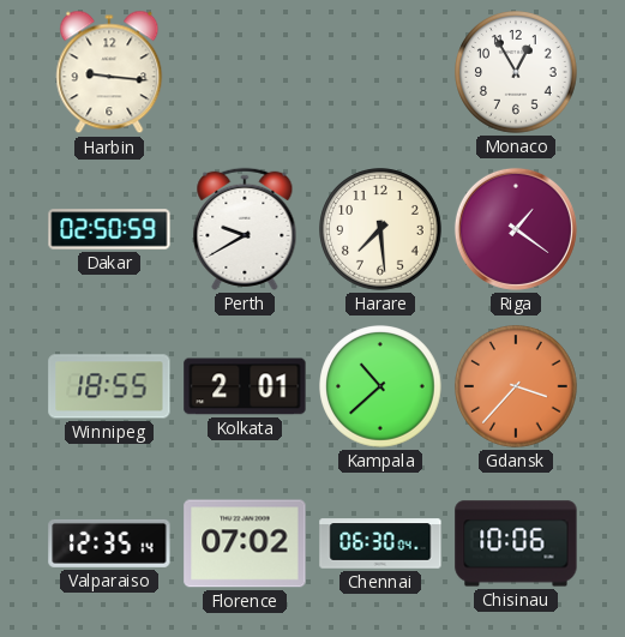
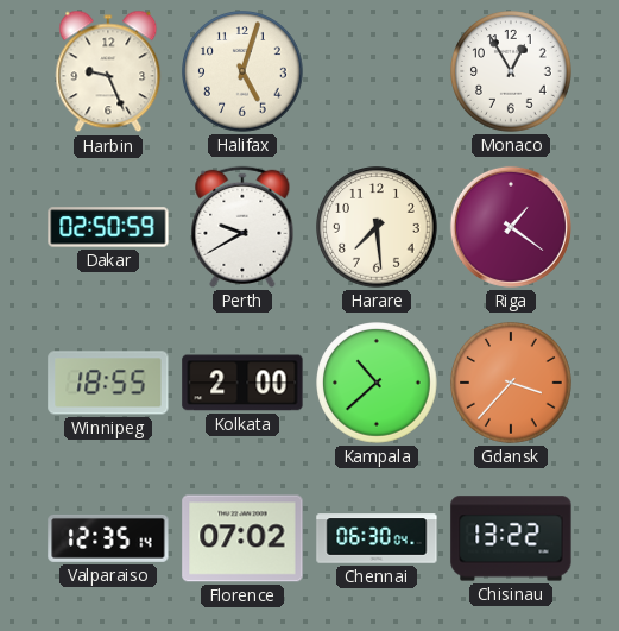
Harbin: 9:16 -> 9:26
Halifax: none -> 5:03
Kolkata: 2:01 -> 2:00
Chisinau: 10:06 -> 13:22
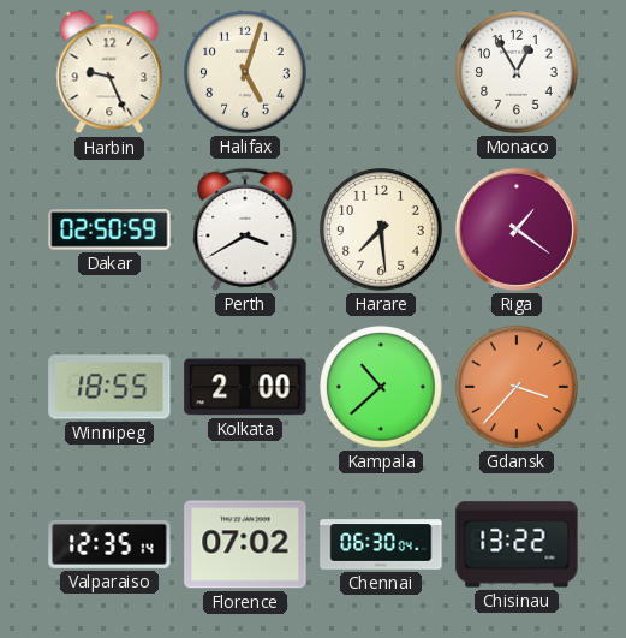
Perth: 9:40 -> 3:40
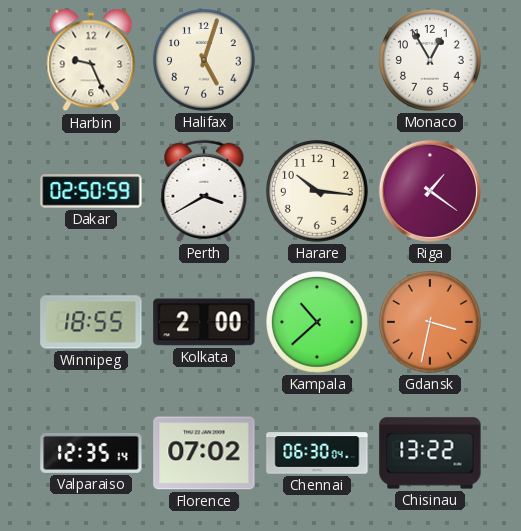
Harare: 7:29 -> 10:16
Gdansk: 3:37 -> 3:32
